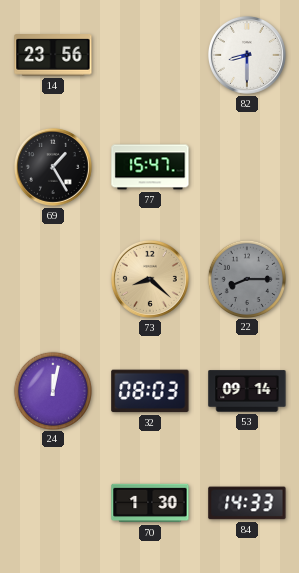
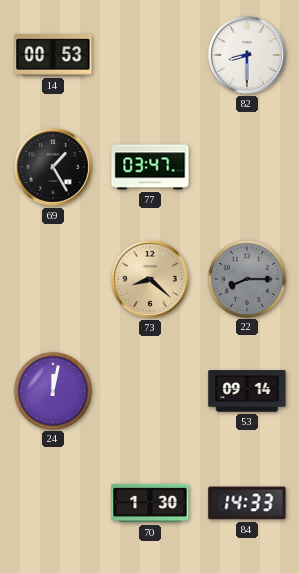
14: 23:56 -> 00:53
77: 15:47 -> 03:47
32: 08:03 -> none
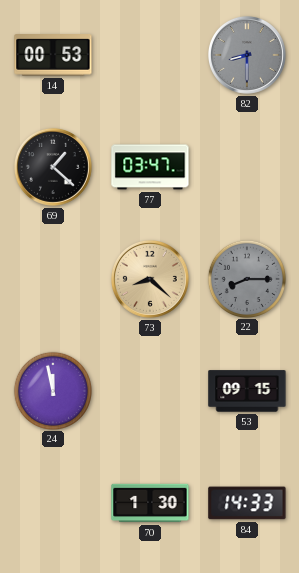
82 dial: white -> grey
69: 1:25 -> 1:22
24: 12:02 -> 11:58
53: 09:14 -> 09:15
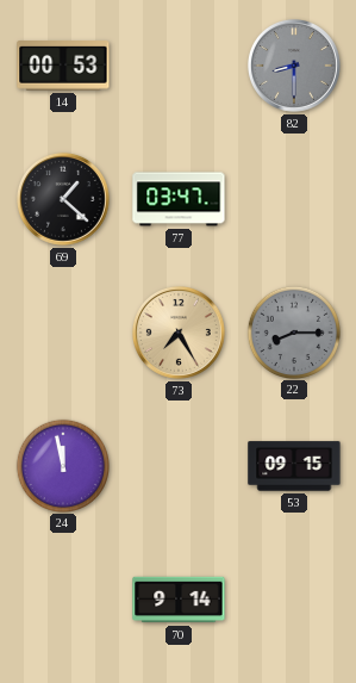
73: 8:22 -> 7:25
70: 1:30 -> 9:14
84: 14:33 -> none
